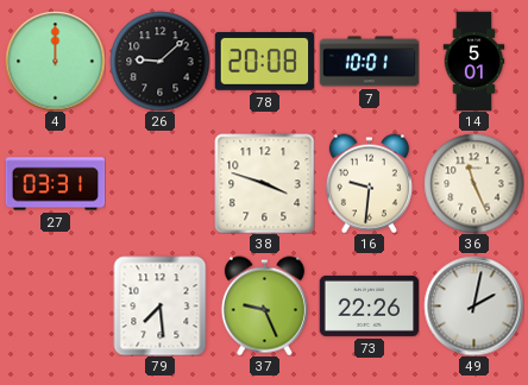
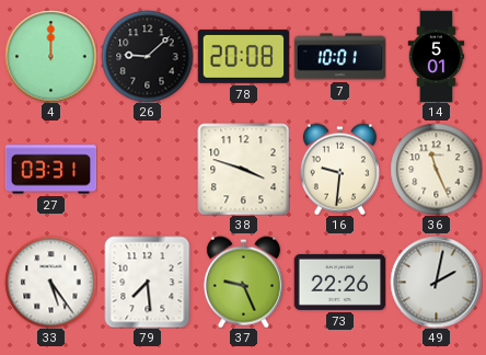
33: none -> 5:24
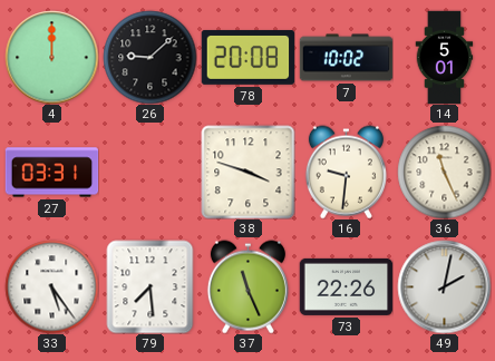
7: 10:01 -> 10:02
37: 9:26 -> 11:26
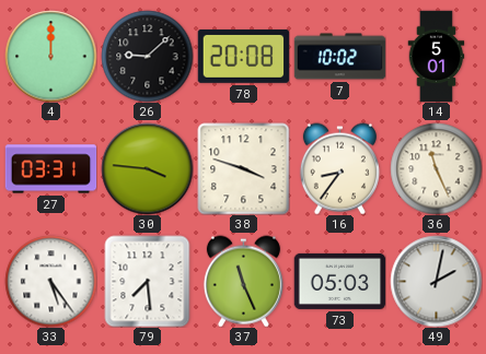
30: none -> 3:46
16: 9:31 -> 8:36
73: 22:26 -> 05:03
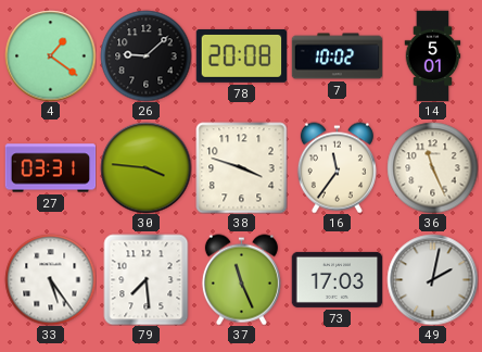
4: 12:00 -> 1:21
16: 8:36 -> 11:36
73: 05:03 -> 17:03
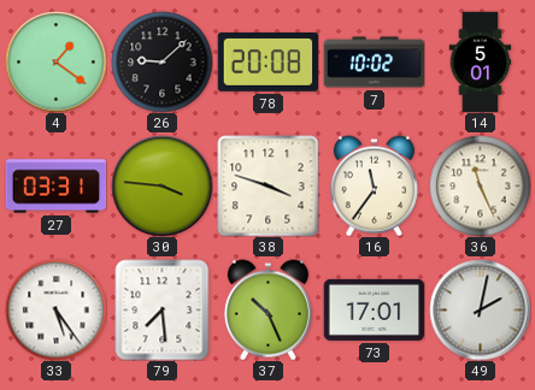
37: 11:26 -> 10:26
73: 17:03 -> 17:01
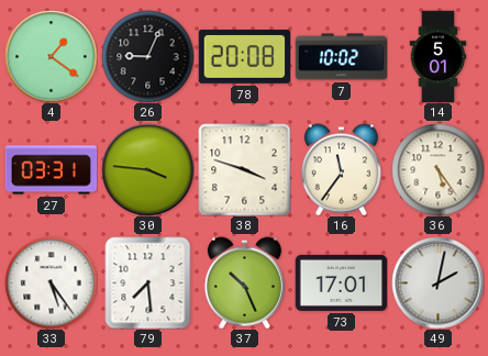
26: 9:08 -> 9:04
36: 11:26 -> 5:24
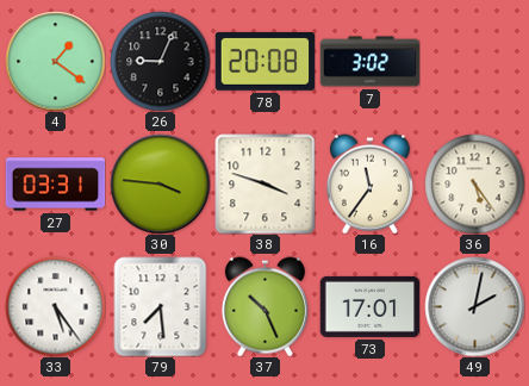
7: 10:02 -> 3:02
14: 5:01 -> none
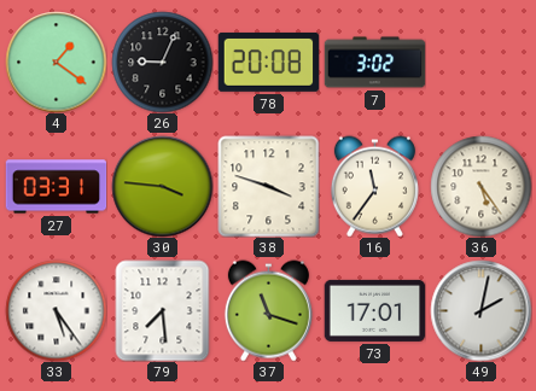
37: 10:26 -> 11:18
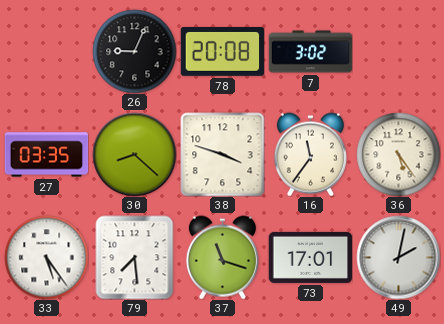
4: 1:21 -> none
27: 03:31 -> 03:35
30: 3:46 -> 8:22
